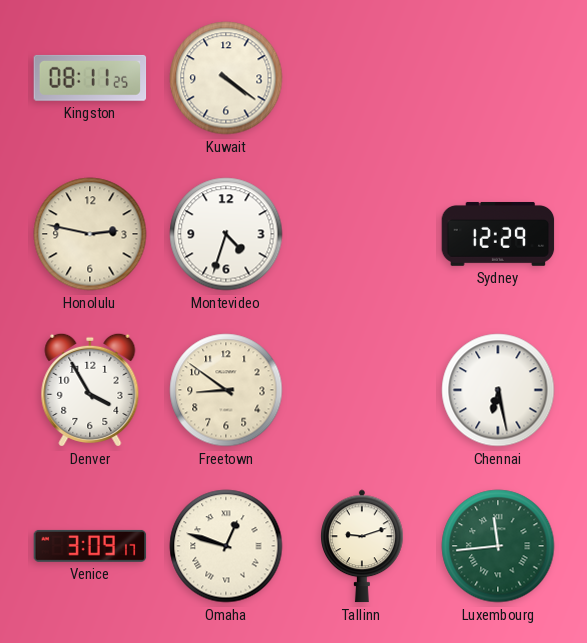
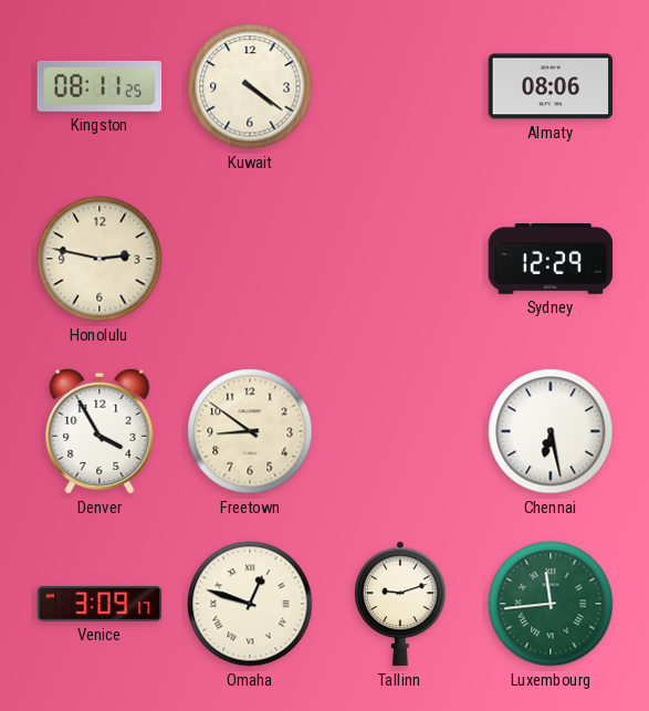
Almaty: none -> 08:06
Montevideo: 4:33 -> none
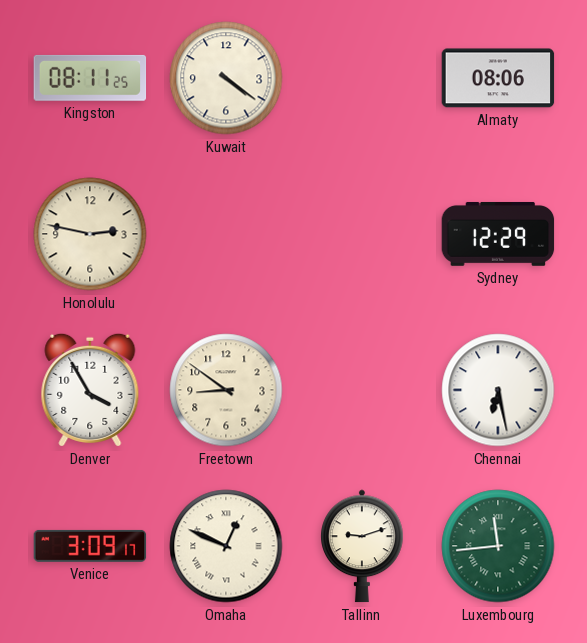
Omaha: 12:48 -> 12:49
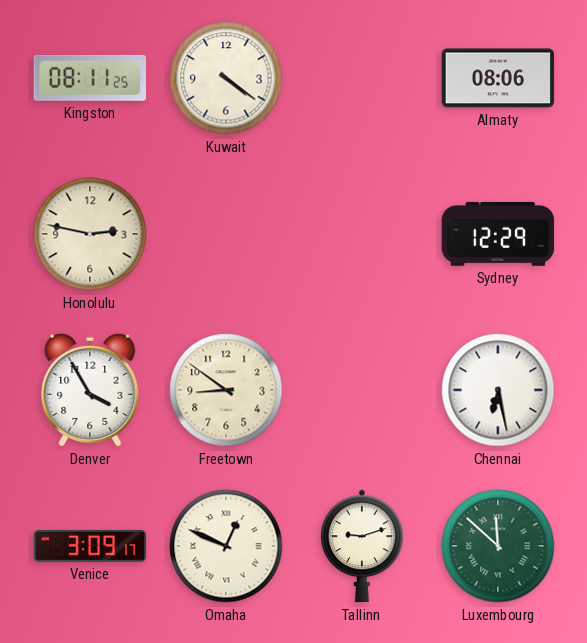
Luxembourg: 11:44 -> 11:52
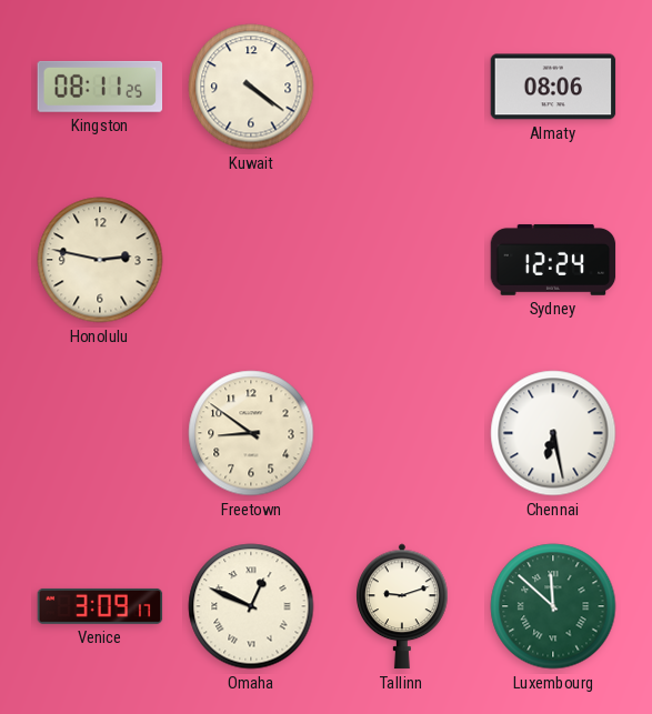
Sydney: 12:29 -> 12:24
Denver: 3:55 -> none
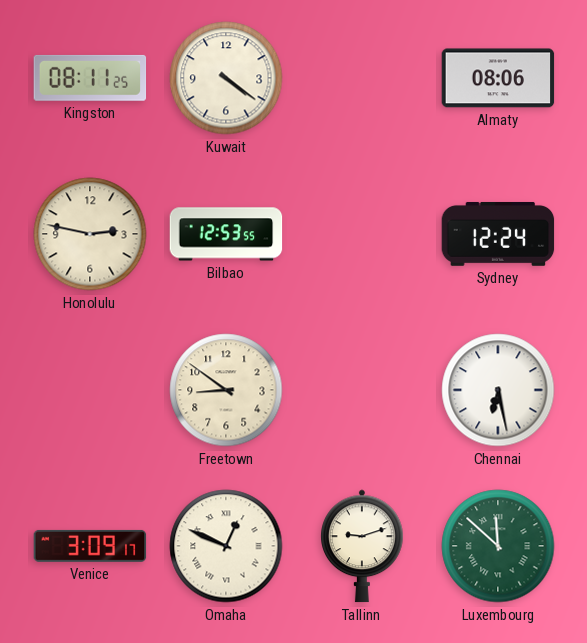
Bilbao: none -> 12:53
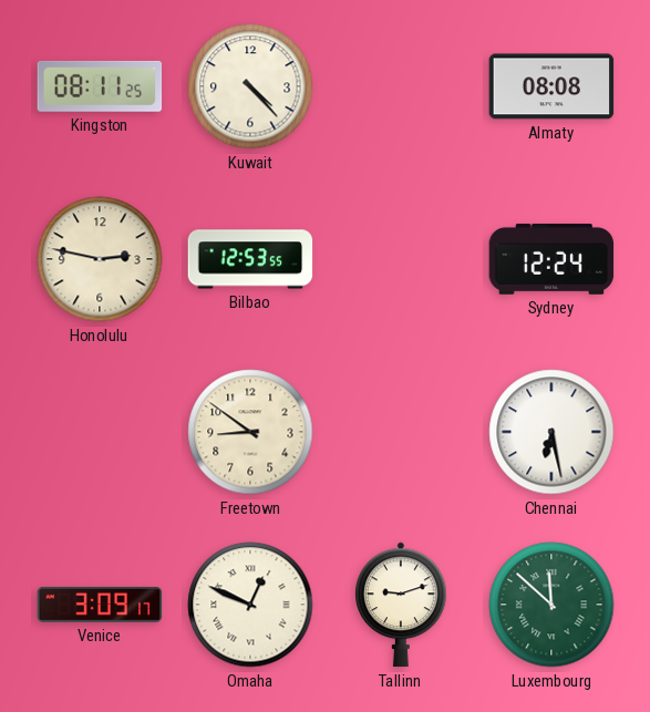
Kuwait: 4:21 -> 4:23
Almaty: 08:06 -> 08:08
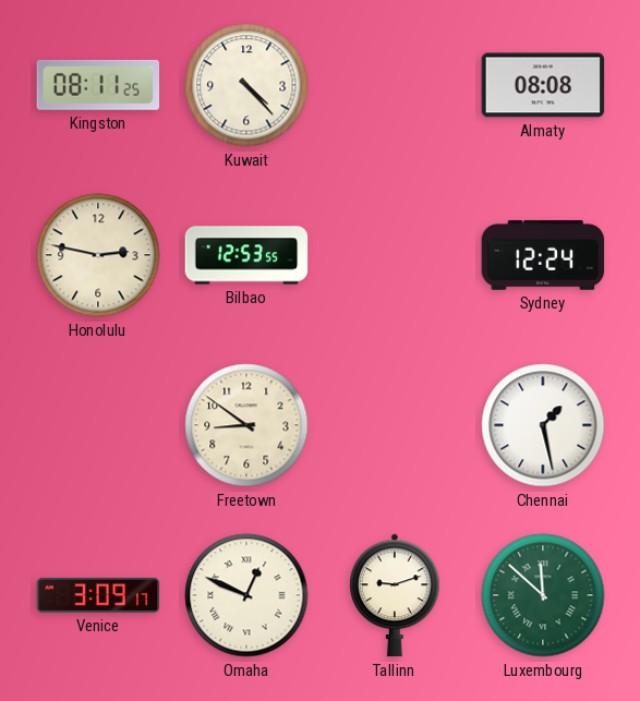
Chennai: 6:28 -> 1:28
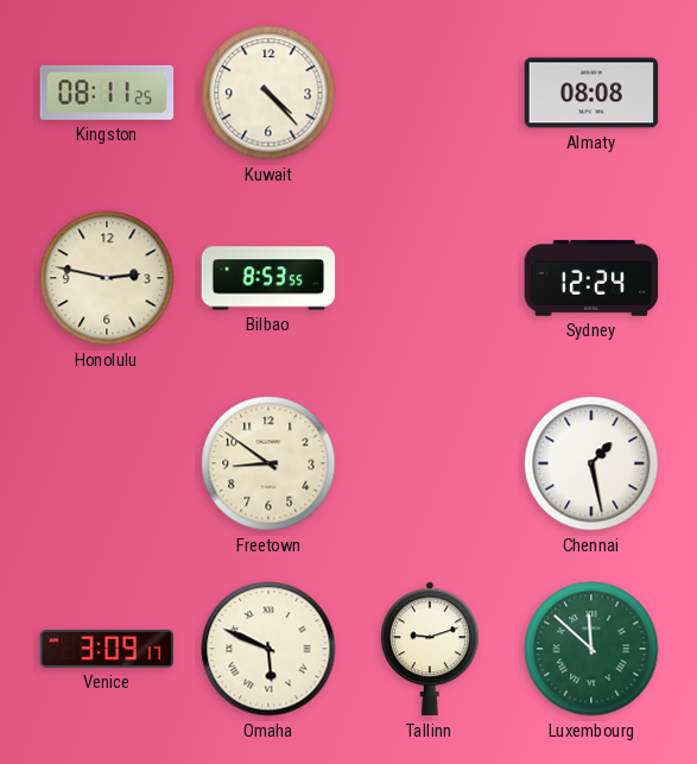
Bilbao: 12:53 -> 8:53
Omaha: 12:49 -> 5:49
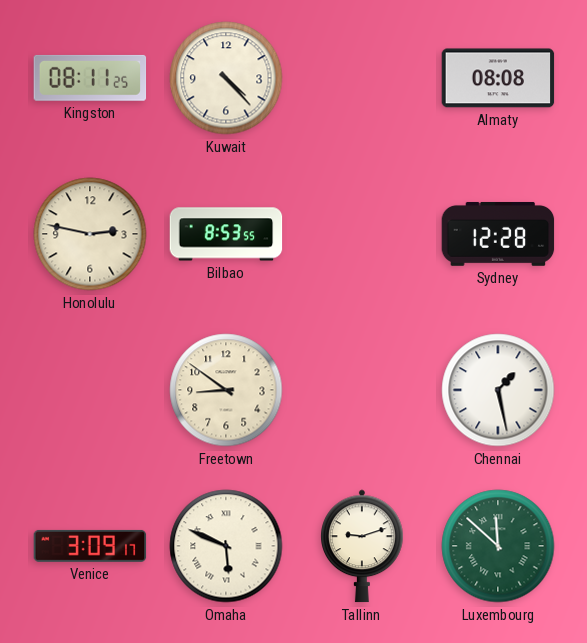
Sydney: 12:24 -> 12:28
